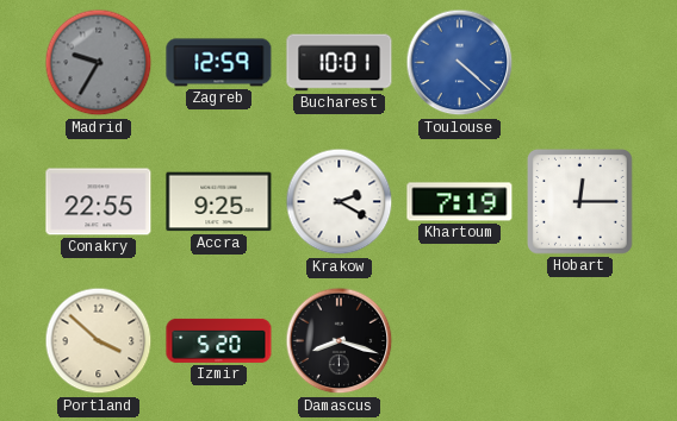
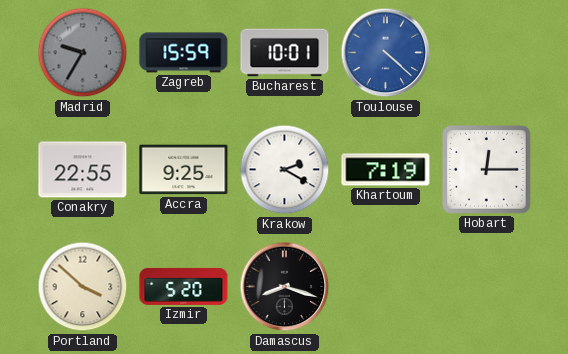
Zagreb: 12:59 -> 15:59
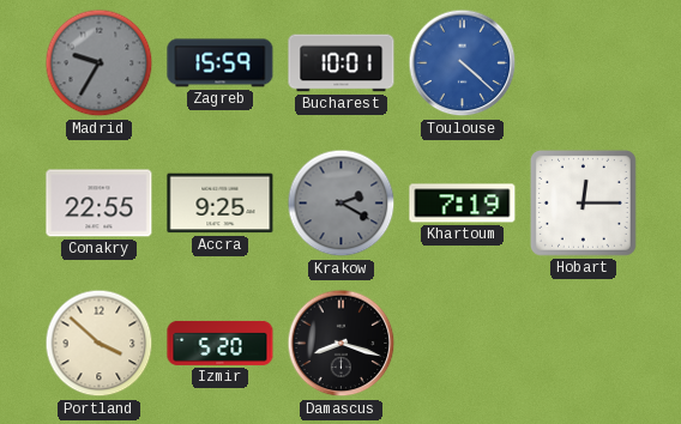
Krakow dial: white -> grey
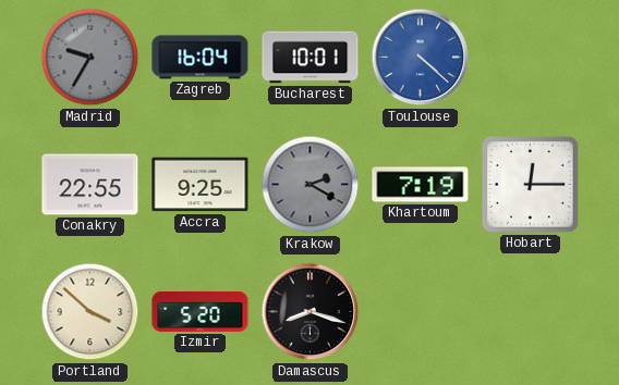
Zagreb: 15:59 -> 16:04
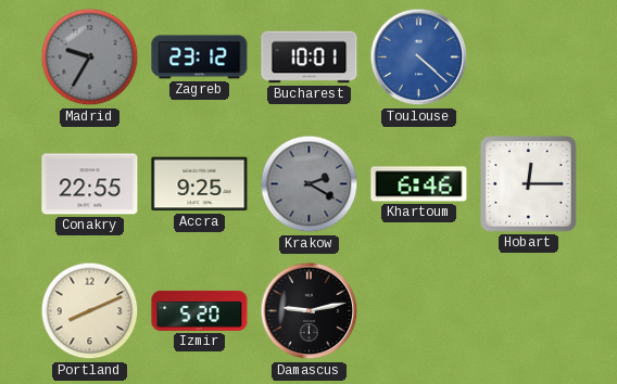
Zagreb: 16:04 -> 23:12
Khartoum: 7:19 -> 6:46
Portland: 3:52 -> 8:11
Damascus: 8:18 -> 9:13
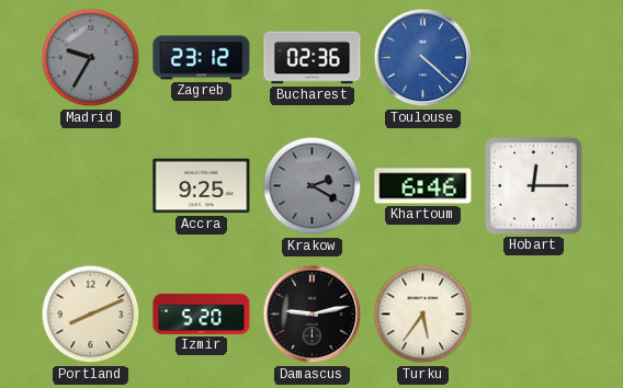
Bucharest: 10:01 -> 02:36
Conakry: 22:55 -> none
Turku: none -> 5:36
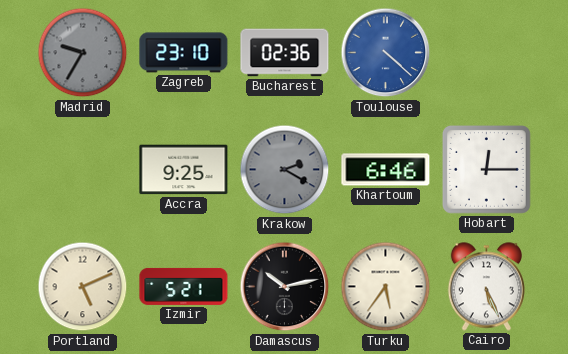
Zagreb: 23:12 -> 23:10
Portland: 8:11 -> 5:11
Izmir: 5:20 -> 5:21
Damascus: 9:13 -> 10:13
Cairo: none -> 5:26
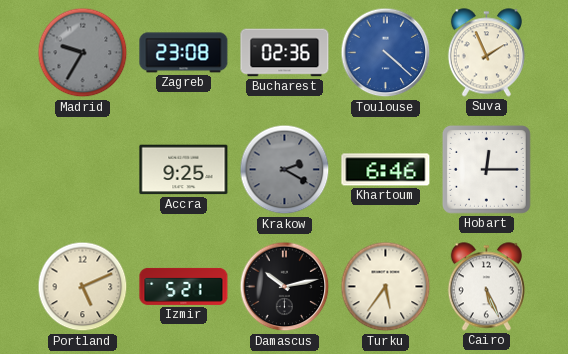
Zagreb: 23:10 -> 23:08
Suva: none -> 1:56
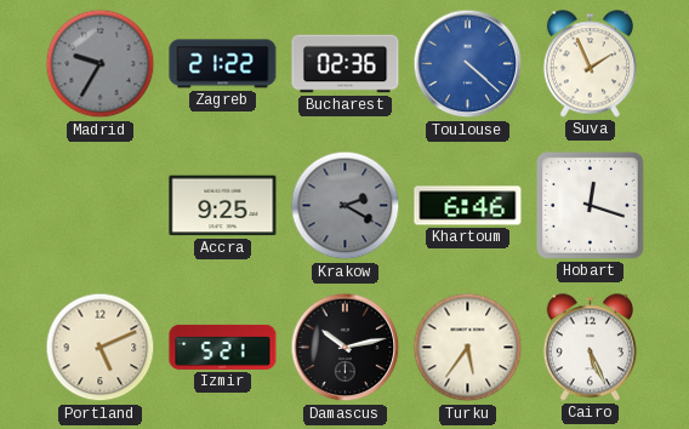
Zagreb: 23:08 -> 21:22
Hobart: 12:15 -> 12:18
